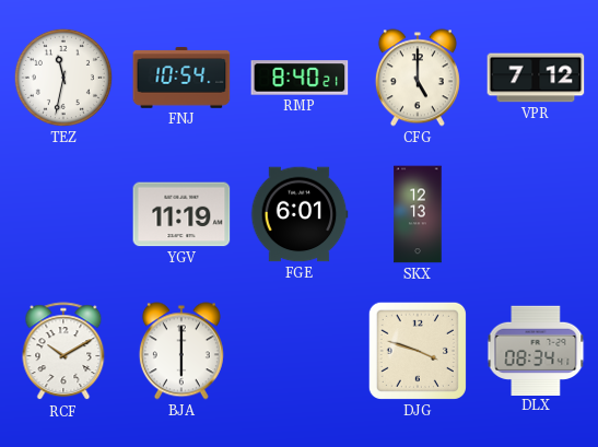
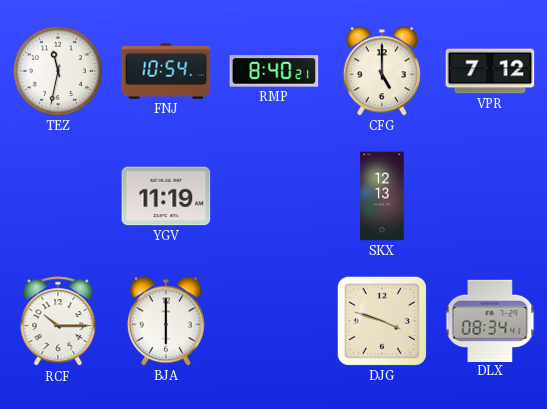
FGE: 6:01 -> none
RCF: 10:10 -> 10:15
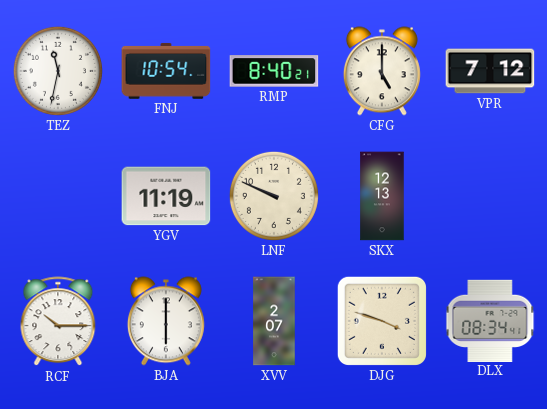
LNF: none -> 9:49
XVV: none -> 2:07
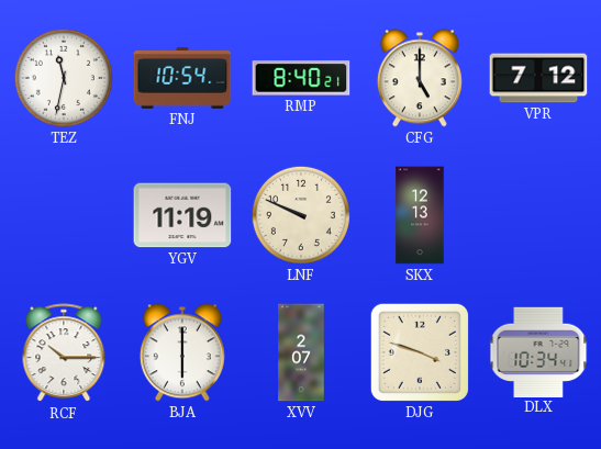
DLX: 08:34 -> 10:34
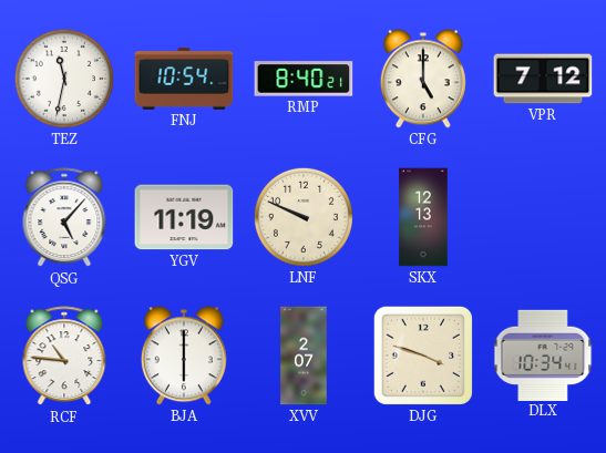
QSG: none -> 5:07
RCF: 10:15 -> 10:46
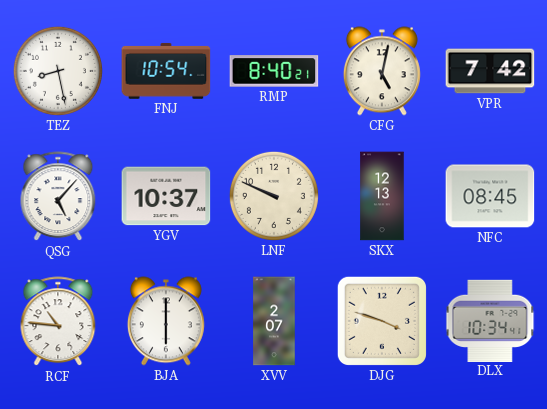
TEZ: 11:32 -> 8:28
CFG: 5:00 -> 5:02
VPR: 7:12 -> 7:42
YGV: 11:19 -> 10:37
NFC: none -> 08:45
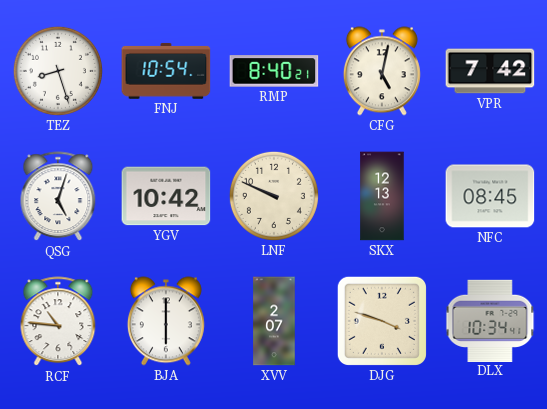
TEZ: 8:28 -> 8:27
QSG: 5:07 -> 5:03
YGV: 10:37 -> 10:42
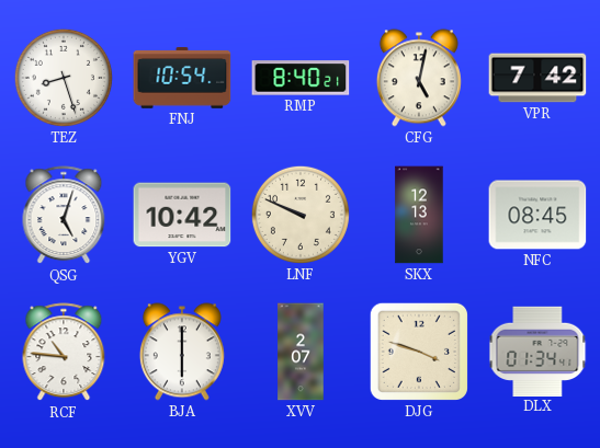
DLX: 10:34 -> 01:34
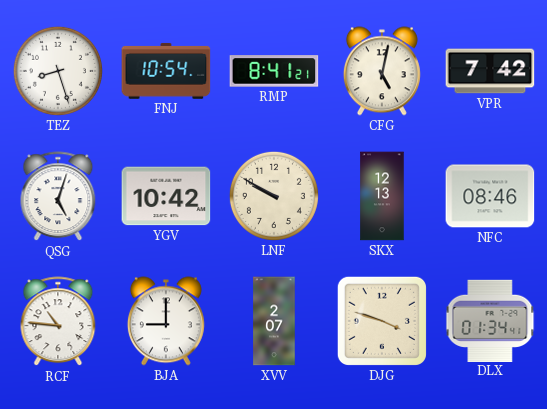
RMP: 8:40 -> 8:41
LNF: 9:49 -> 9:50
NFC: 08:45 -> 08:46
BJA: 6:00 -> 9:00
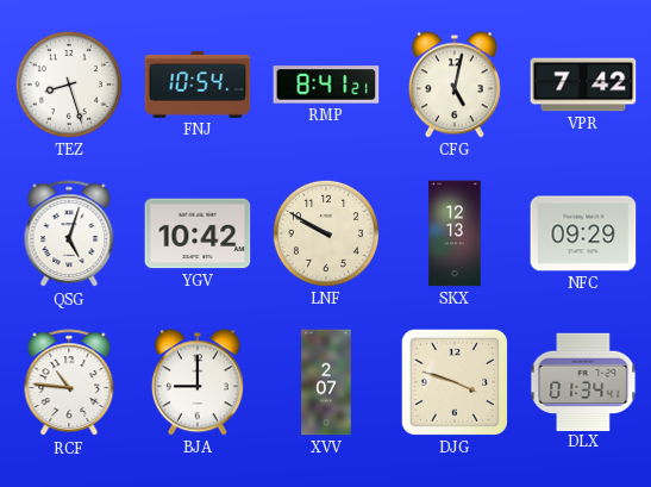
NFC: 08:46 -> 09:29
